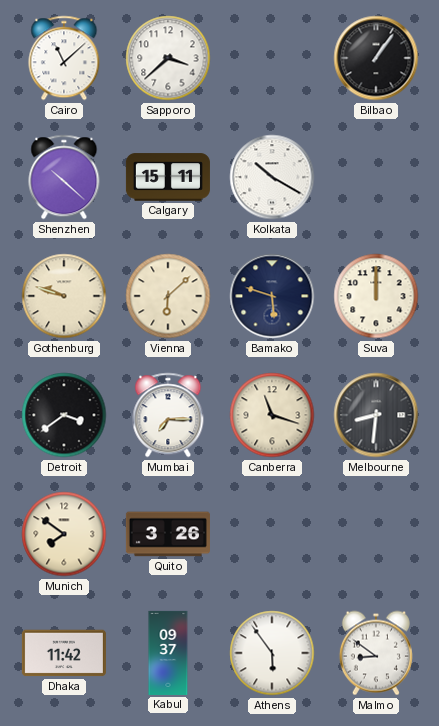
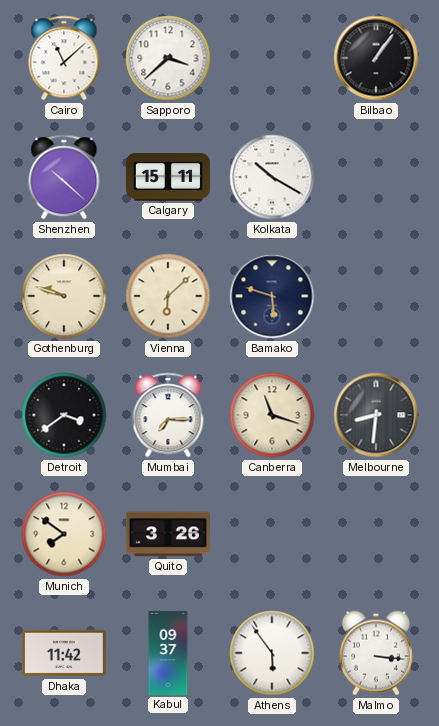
Suva: 12:00 -> none
Malmo: 8:51 -> 3:16
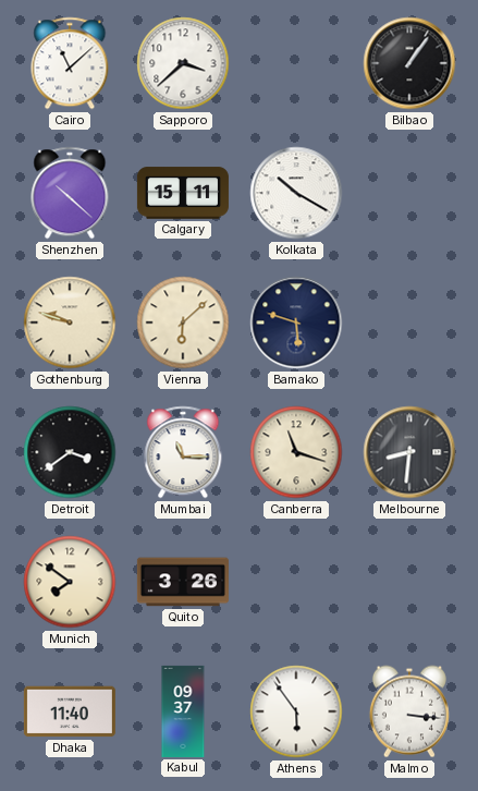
Mumbai: 7:15 -> 11:15
Dhaka: 11:42 -> 11:40
